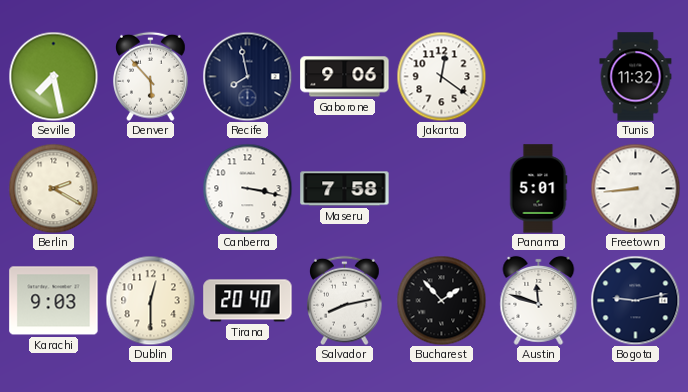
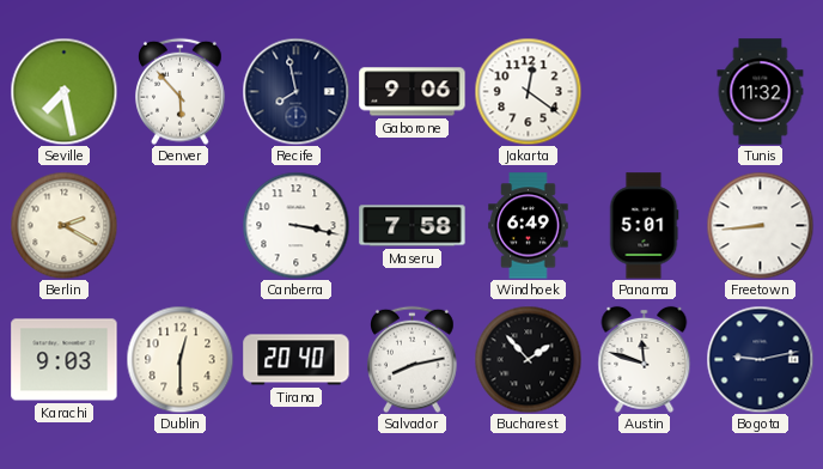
Windhoek: none -> 6:49
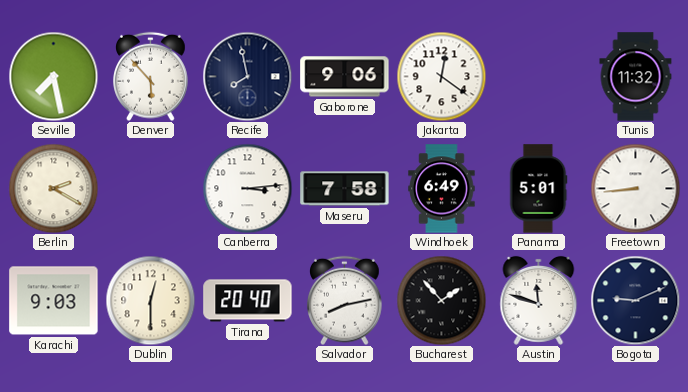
Canberra: 3:17 -> 3:14
Bogota: 9:13 -> 9:11
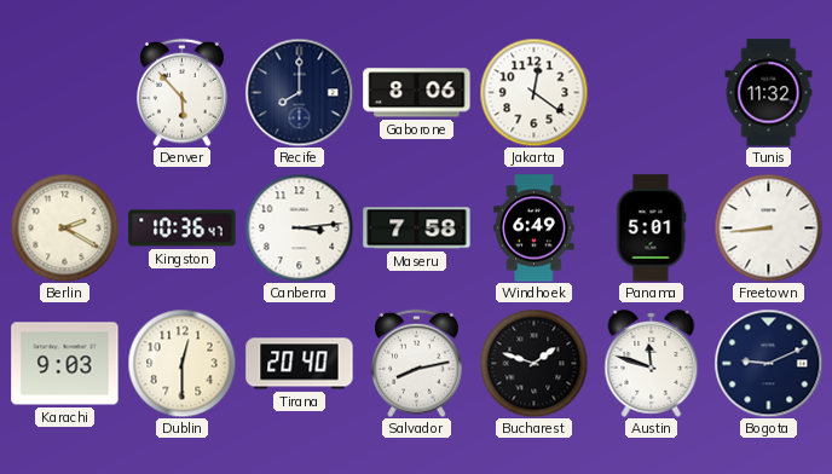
Seville: 7:28 -> none
Recife: 7:58 -> 8:00
Gaborone: 9:06 -> 8:06
Kingston: none -> 10:36
Bucharest: 1:53 -> 1:48
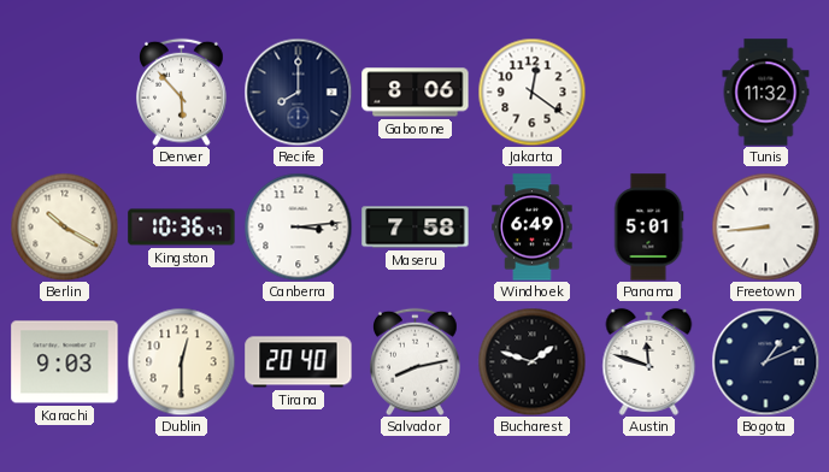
Berlin: 2:20 -> 10:20
Bogota: 9:11 -> 1:11
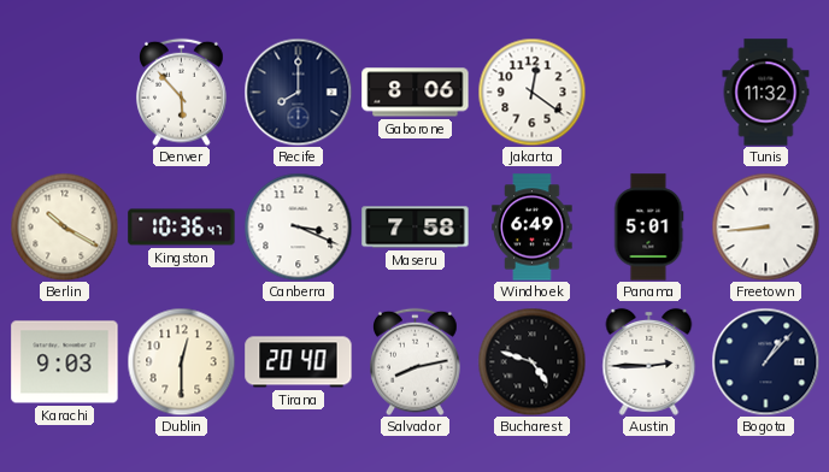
Canberra: 3:14 -> 3:19
Bucharest: 1:48 -> 4:48
Austin: 11:48 -> 2:45
Bogota: 1:11 -> 1:07
